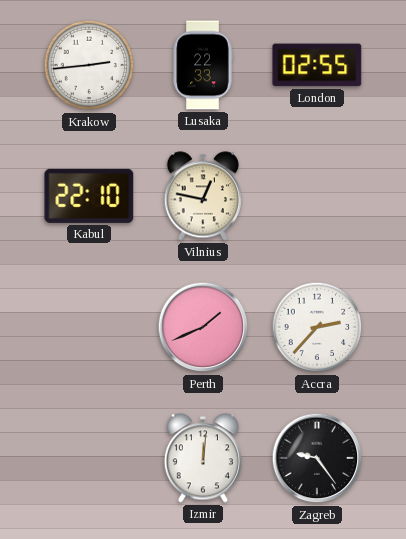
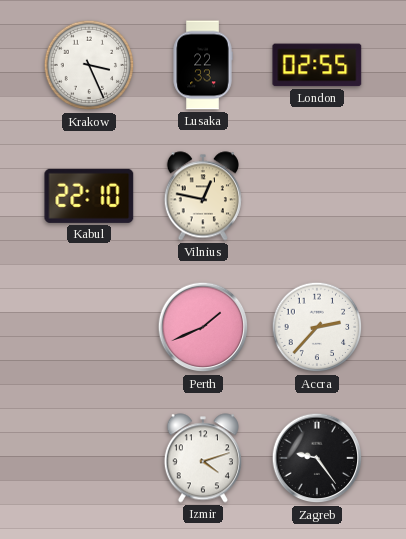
Krakow: 2:44 -> 3:26
Izmir: 12:01 -> 4:12
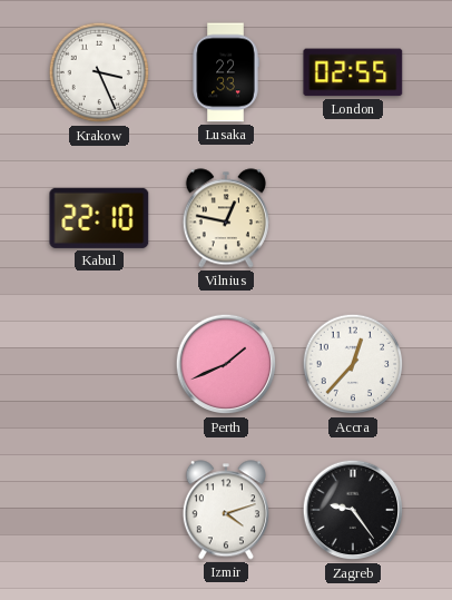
Accra: 2:37 -> 12:37
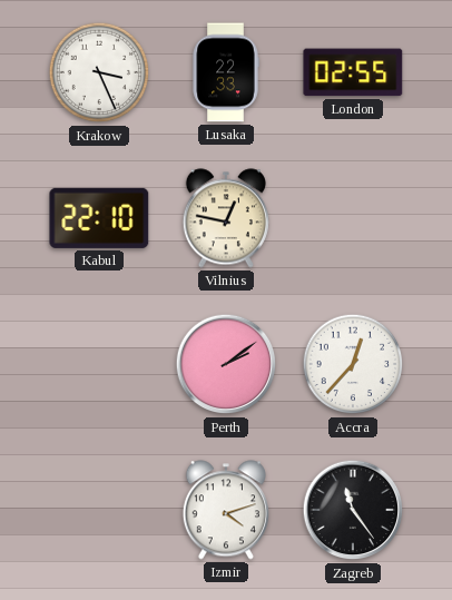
Perth: 1:41 -> 2:09
Zagreb: 9:24 -> 11:24
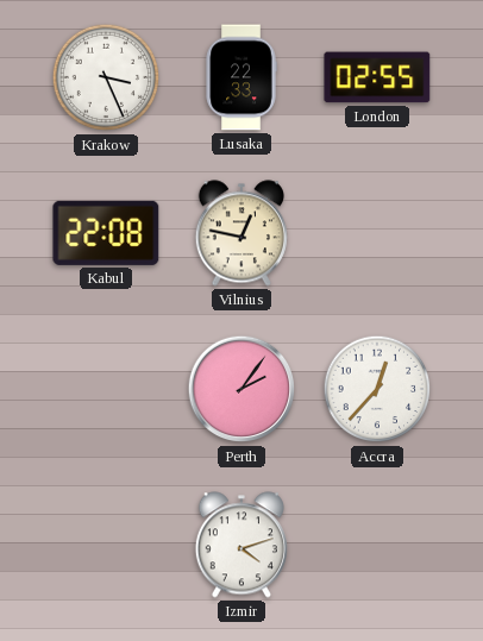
Kabul: 22:10 -> 22:08
Perth: 2:09 -> 2:06
Zagreb: 11:24 -> none
